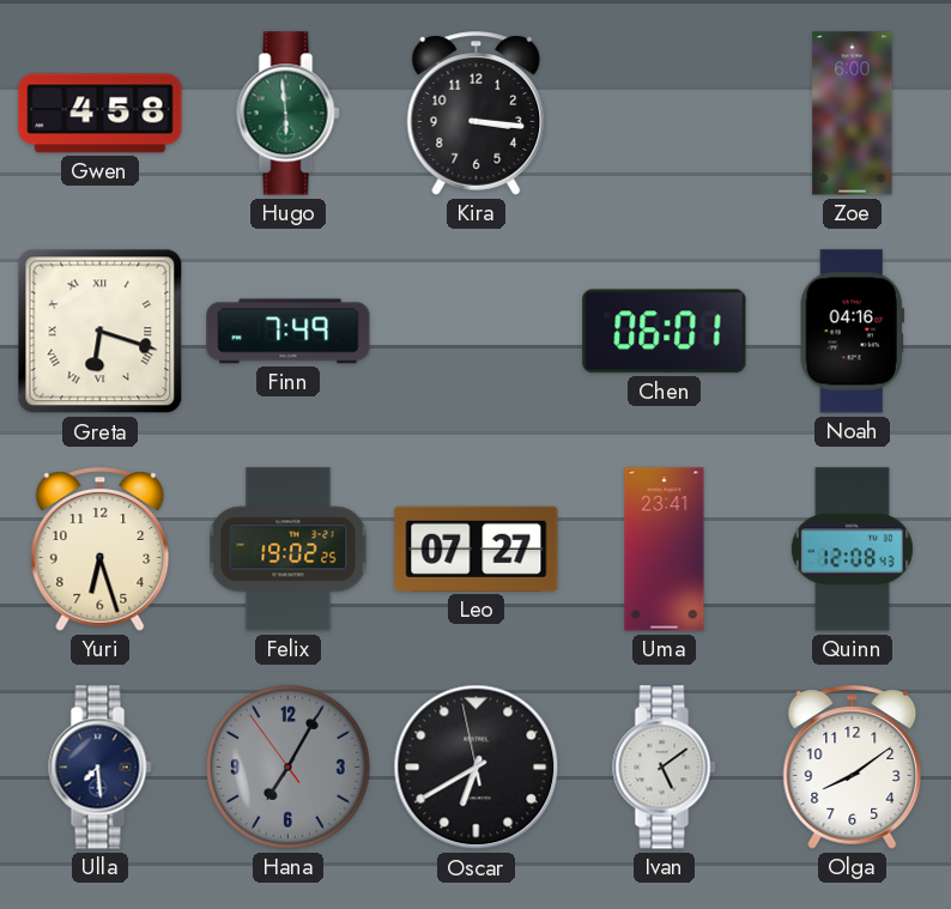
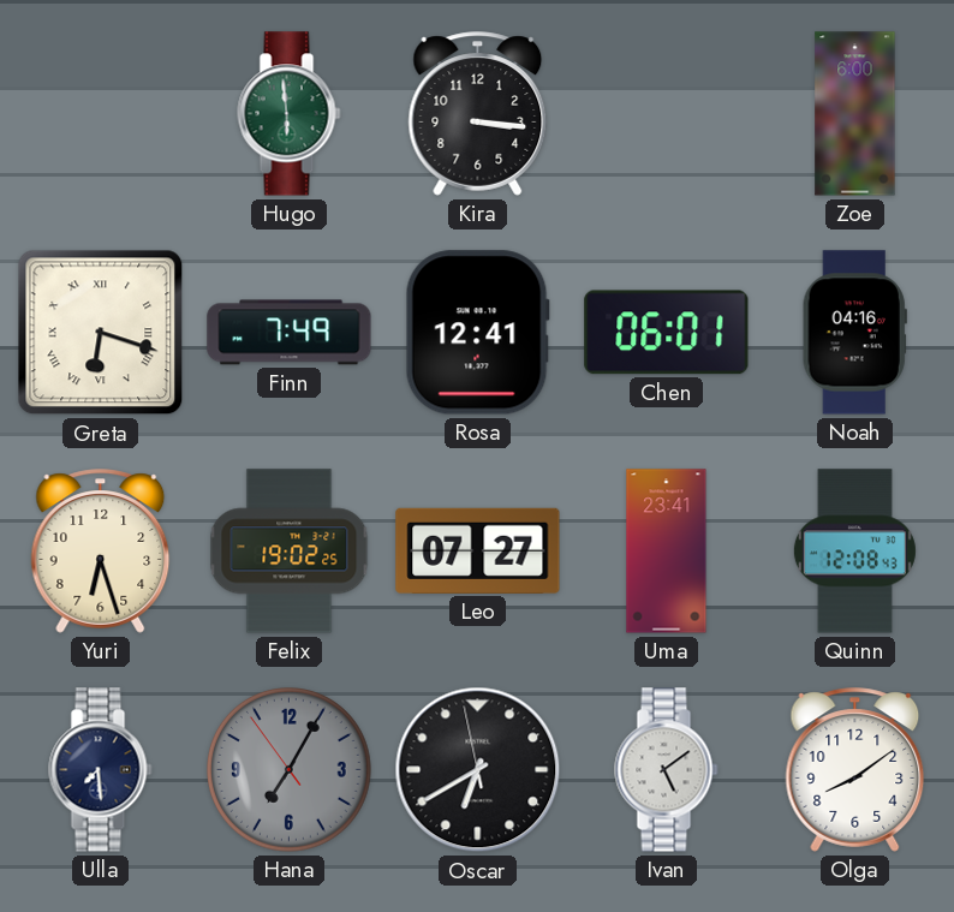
Gwen: 4:58 -> none
Rosa: none -> 12:41
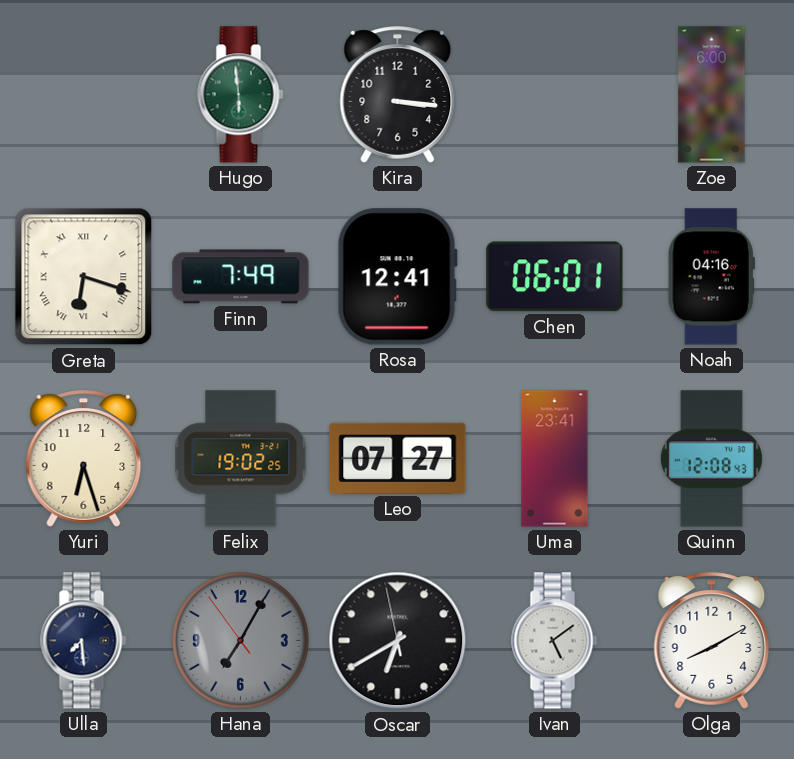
Olga: 8:09 -> 8:10
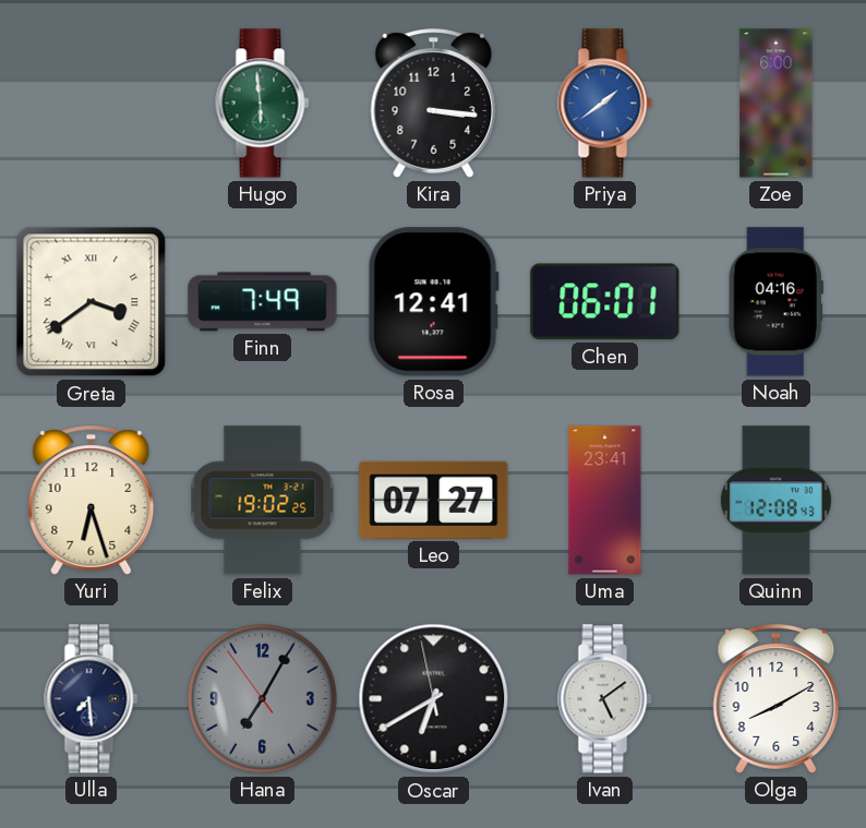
Priya: none -> 1:39
Greta: 6:18 -> 3:39
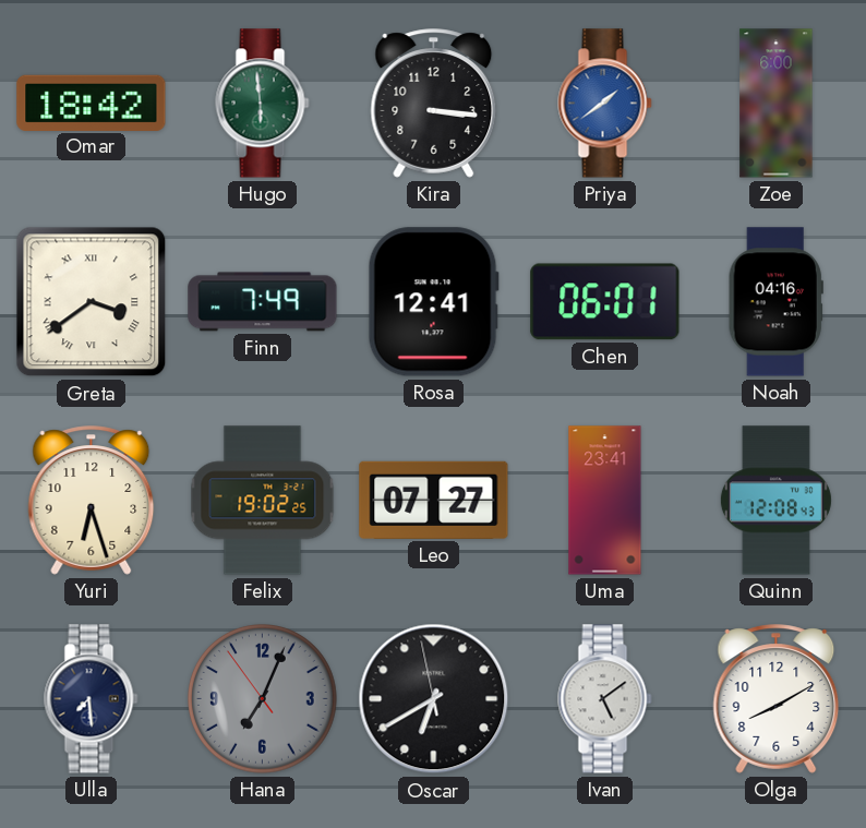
Omar: none -> 18:42
Hana: 7:04 -> 7:03
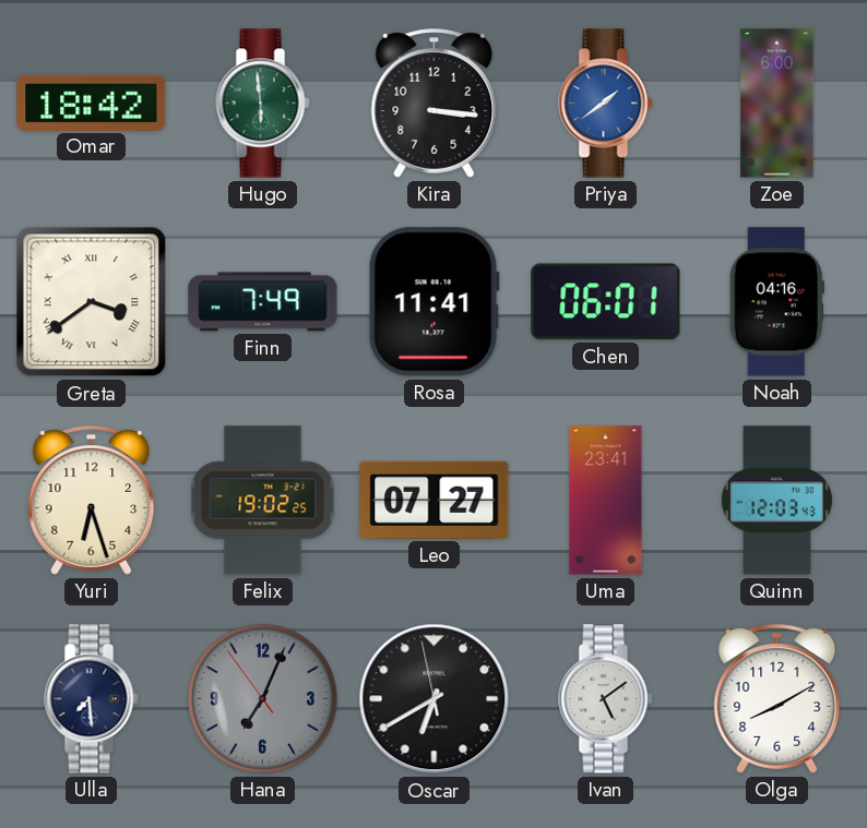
Rosa: 12:41 -> 11:41
Quinn: 12:08 -> 12:03
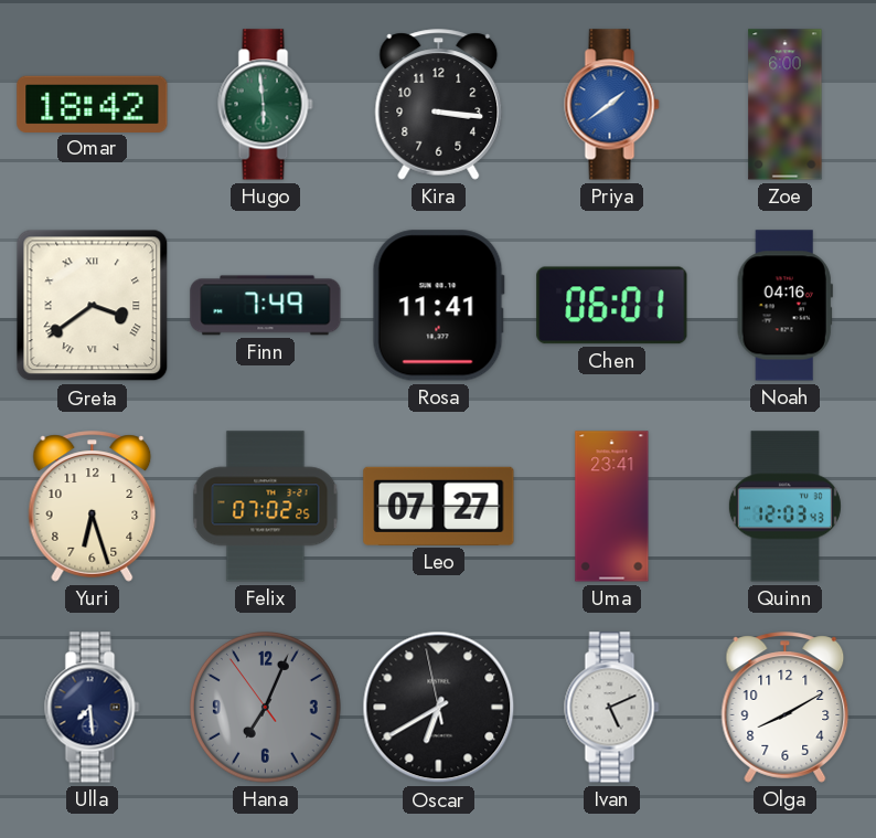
Felix: 19:02 -> 07:02
Ivan: 5:09 -> 5:11
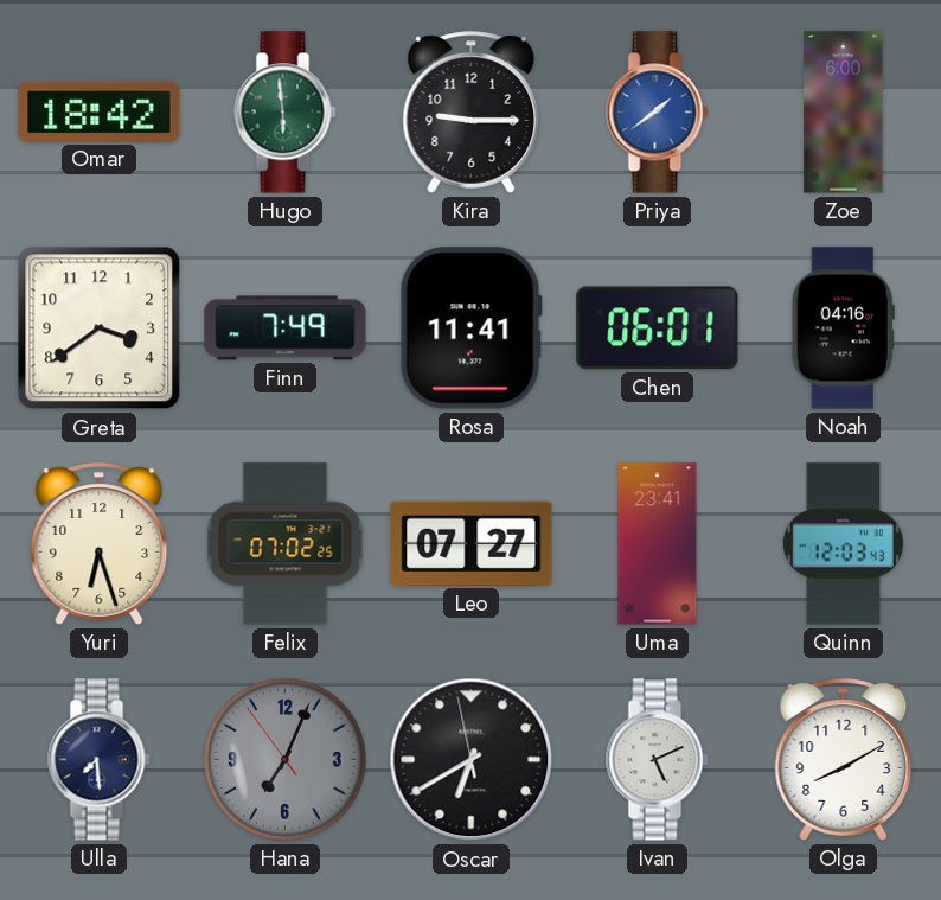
Kira: 3:16 -> 9:15
Greta numerals: Roman -> Arabic
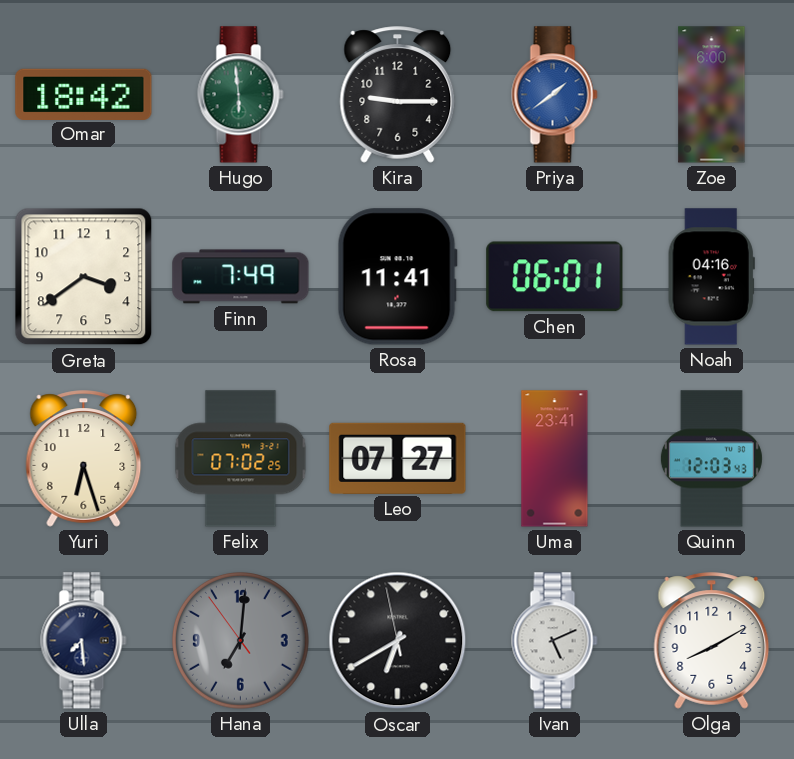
Hana: 7:03 -> 7:00
